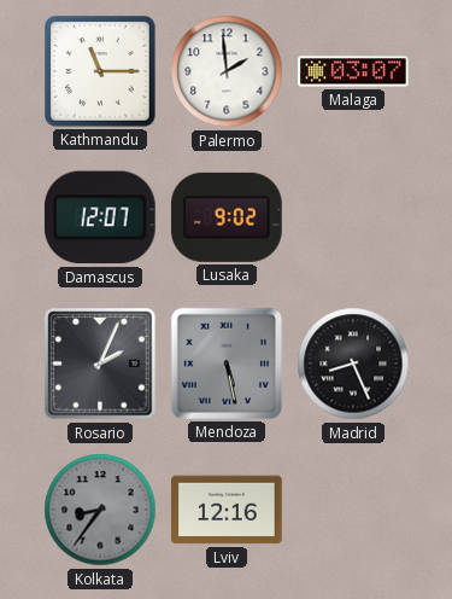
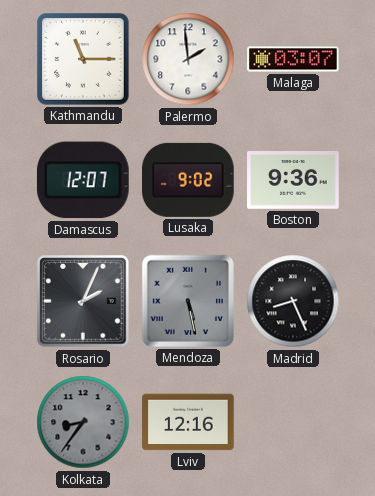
Boston: none -> 9:36
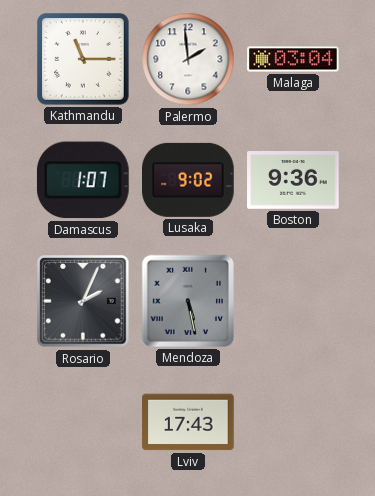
Malaga: 03:07 -> 03:04
Damascus: 12:07 -> 1:07
Madrid: 8:26 -> none
Kolkata: 8:36 -> none
Lviv: 12:16 -> 17:43
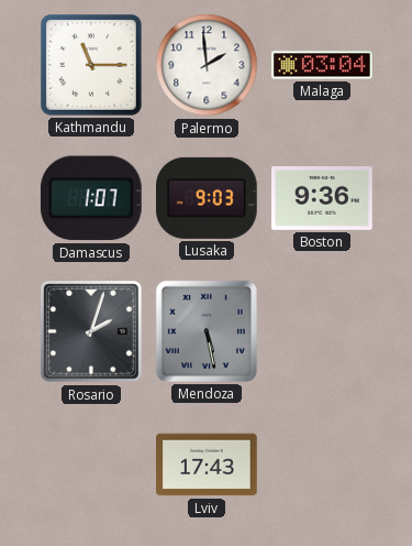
Lusaka: 9:02 -> 9:03
Rosario: 2:04 -> 2:03
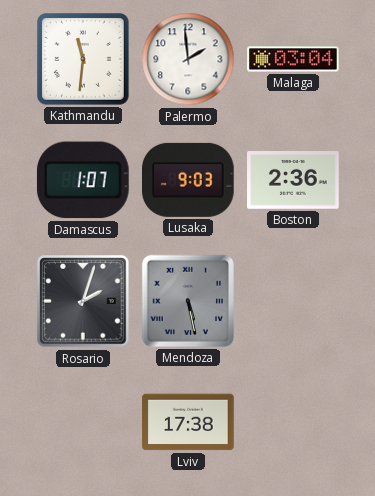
Kathmandu: 11:15 -> 11:31
Boston: 9:36 -> 2:36
Lviv: 17:43 -> 17:38
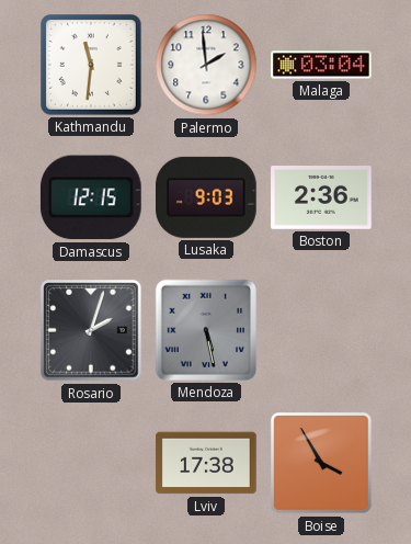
Damascus: 1:07 -> 12:15
Boise: none -> 3:55
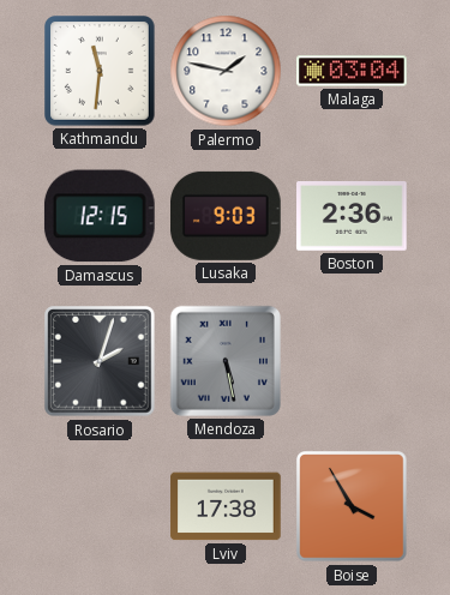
Palermo: 1:59 -> 1:47
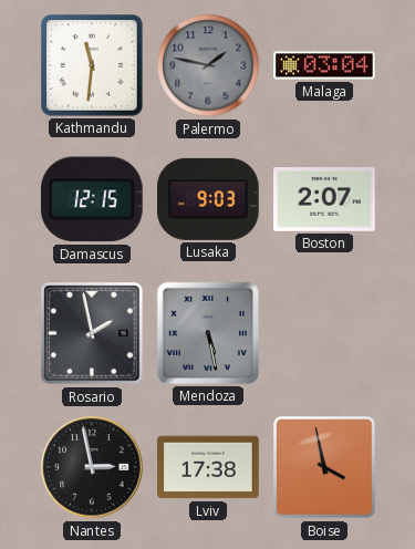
Palermo dial: white -> grey
Boston: 2:36 -> 2:07
Rosario: 2:03 -> 1:58
Nantes: none -> 2:58
Boise: 3:55 -> 3:58
